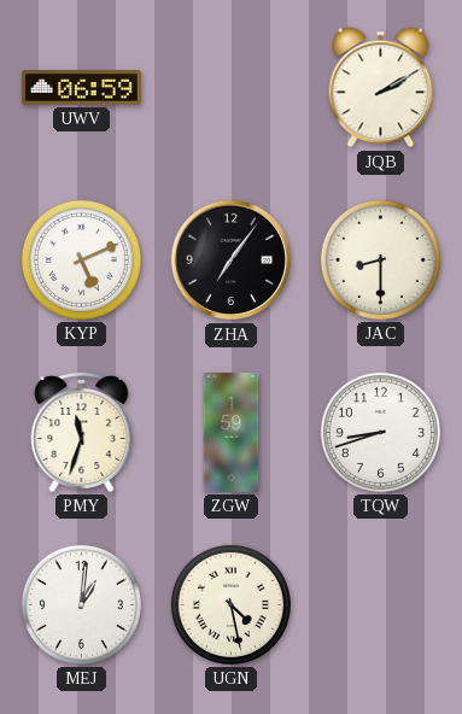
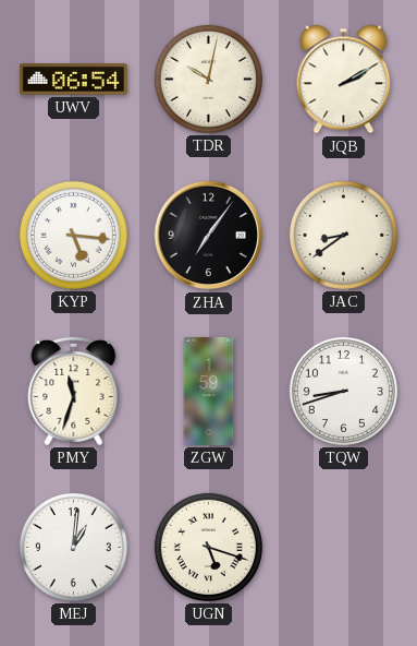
UWV: 06:59 -> 06:54
TDR: none -> 10:02
KYP: 5:11 -> 5:16
JAC: 8:30 -> 8:39
UGN: 4:28 -> 5:18
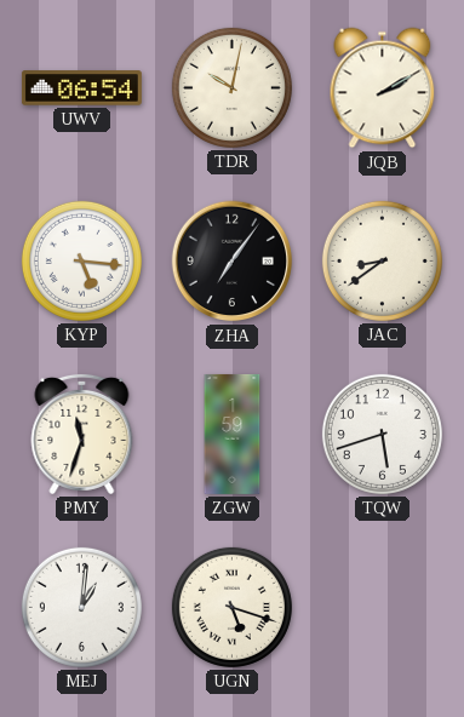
TQW: 8:42 -> 5:42
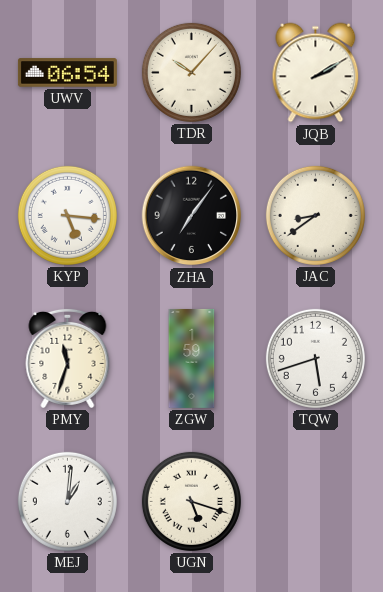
TDR: 10:02 -> 10:07
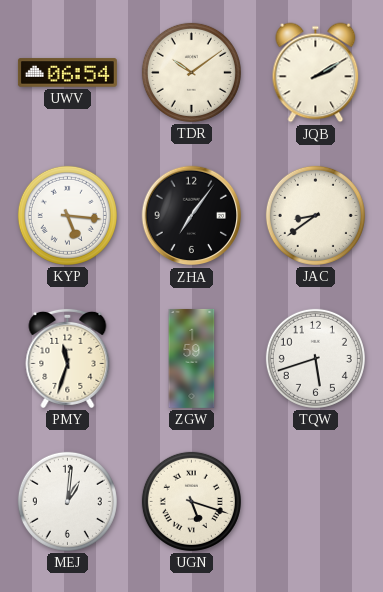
TDR: 10:07 -> 10:09
